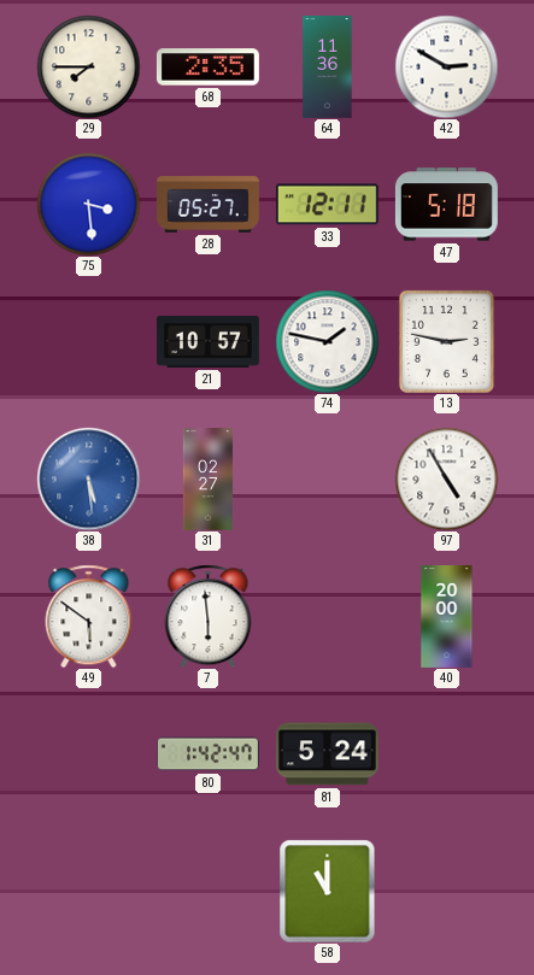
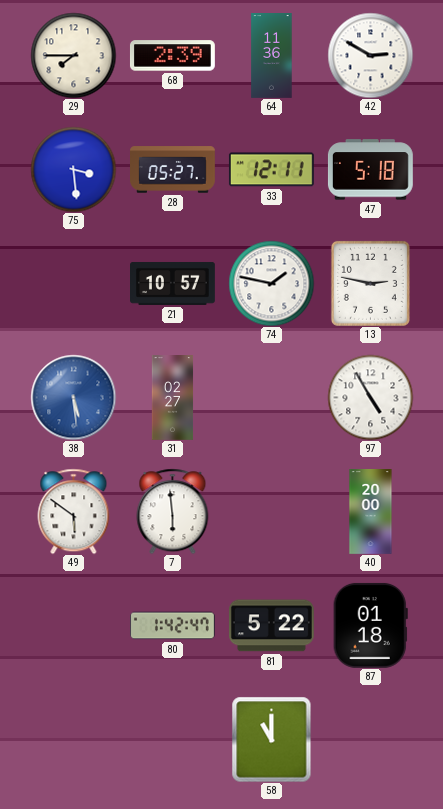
68: 2:35 -> 2:39
81: 5:24 -> 5:22
87: none -> 01:18
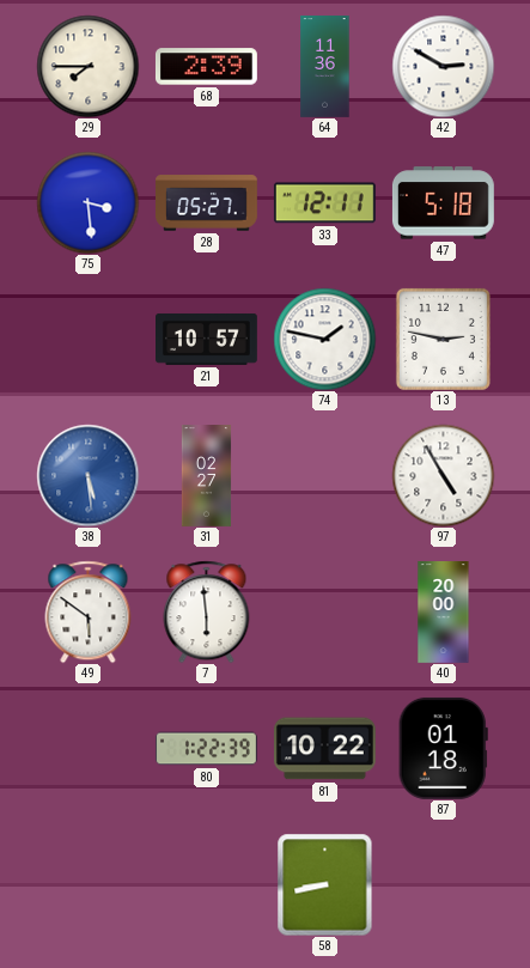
80: 1:42 -> 1:22
81: 5:22 -> 10:22
58: 11:00 -> 8:43
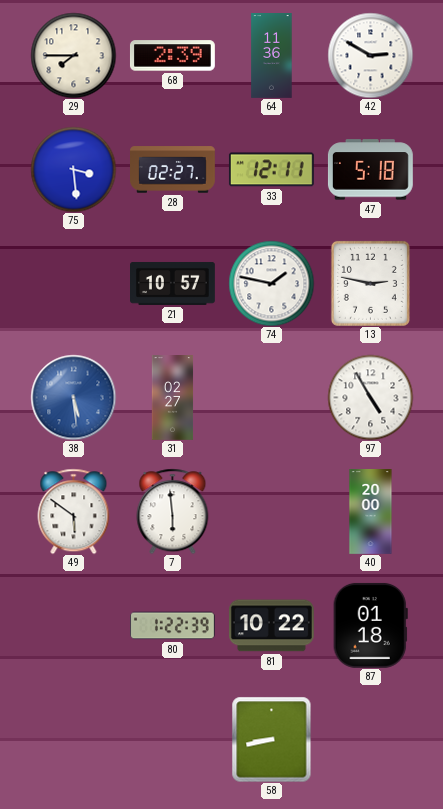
28: 05:27 -> 02:27
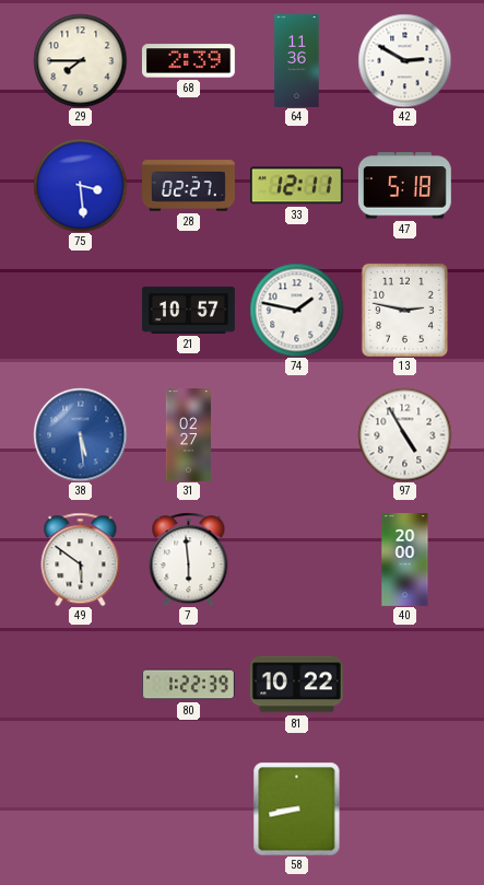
87: 01:18 -> none
